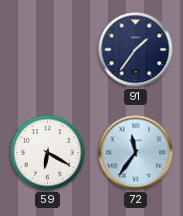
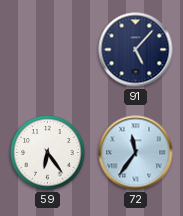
91: 1:36 -> 5:07
59: 6:20 -> 6:24
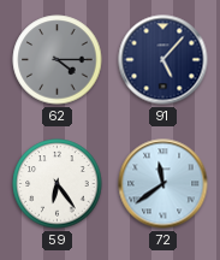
62: none -> 4:15
72: 11:36 -> 11:39
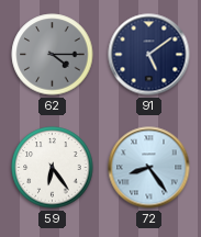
91: 5:07 -> 5:09
72: 11:39 -> 8:24
